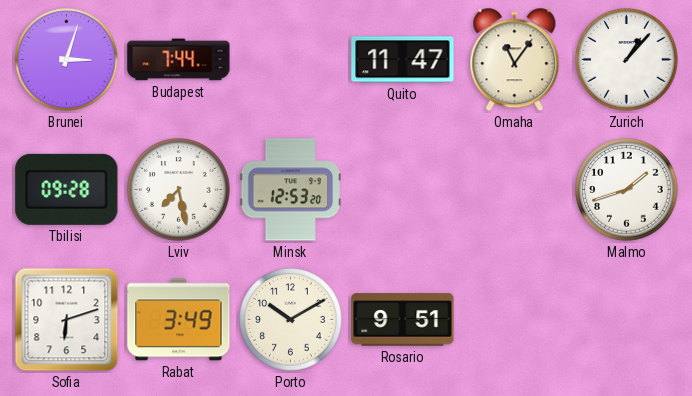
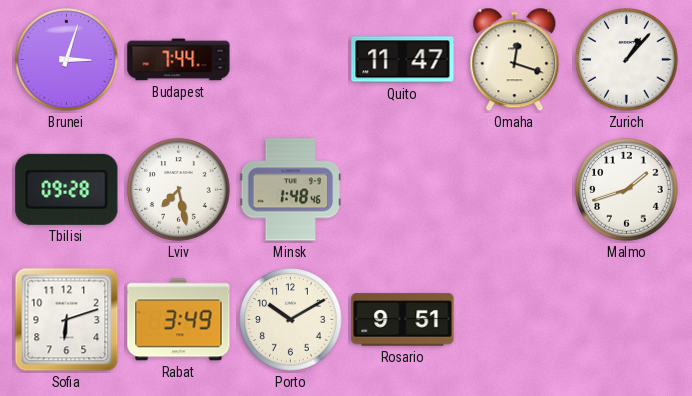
Omaha: 11:06 -> 12:18
Minsk: 12:53 -> 1:48
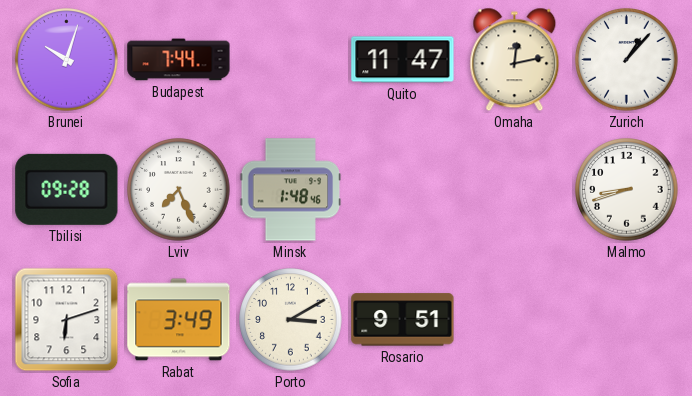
Brunei: 3:03 -> 10:03
Omaha: 12:18 -> 12:13
Lviv: 7:28 -> 7:26
Malmo: 1:42 -> 8:42
Porto: 10:10 -> 3:10
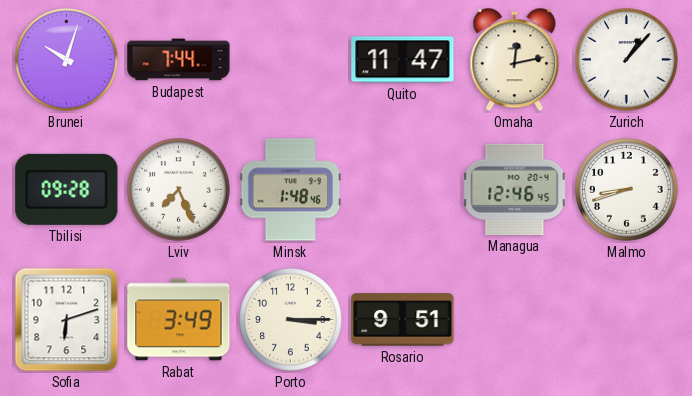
Managua: none -> 12:46
Porto: 3:10 -> 3:15
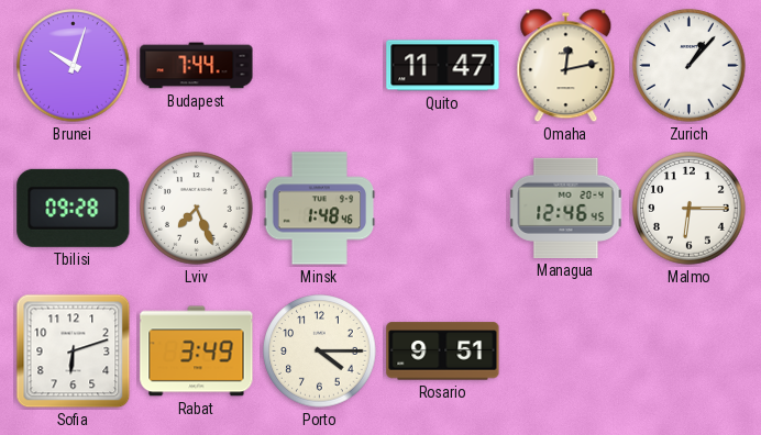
Malmo: 8:42 -> 6:15
Porto: 3:15 -> 4:15
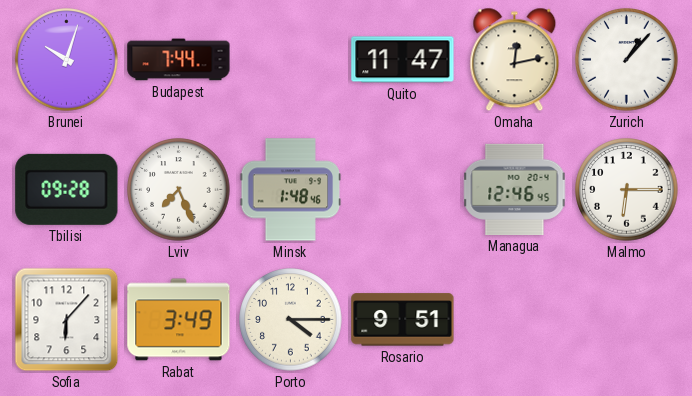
Sofia: 6:12 -> 6:07
